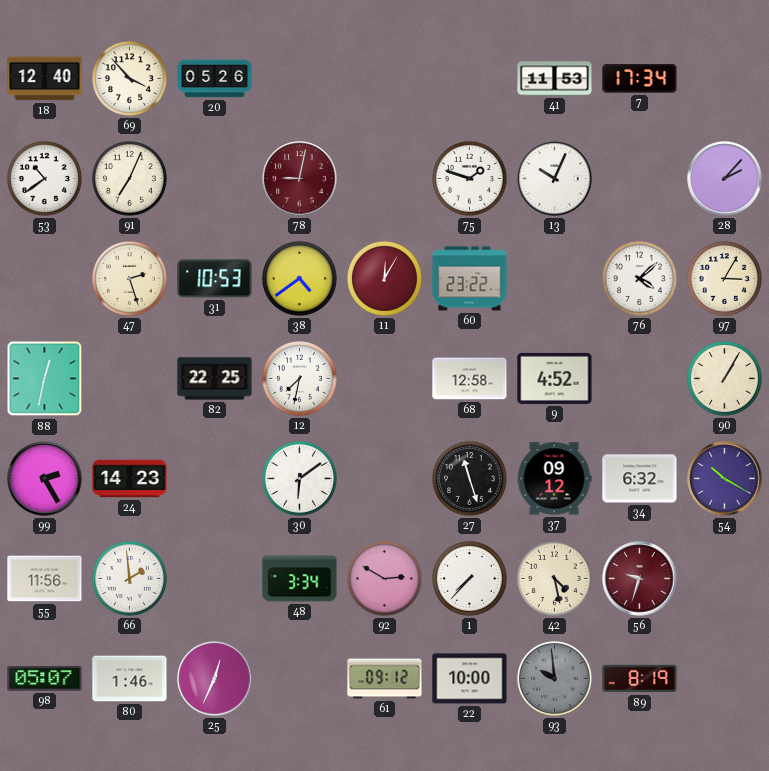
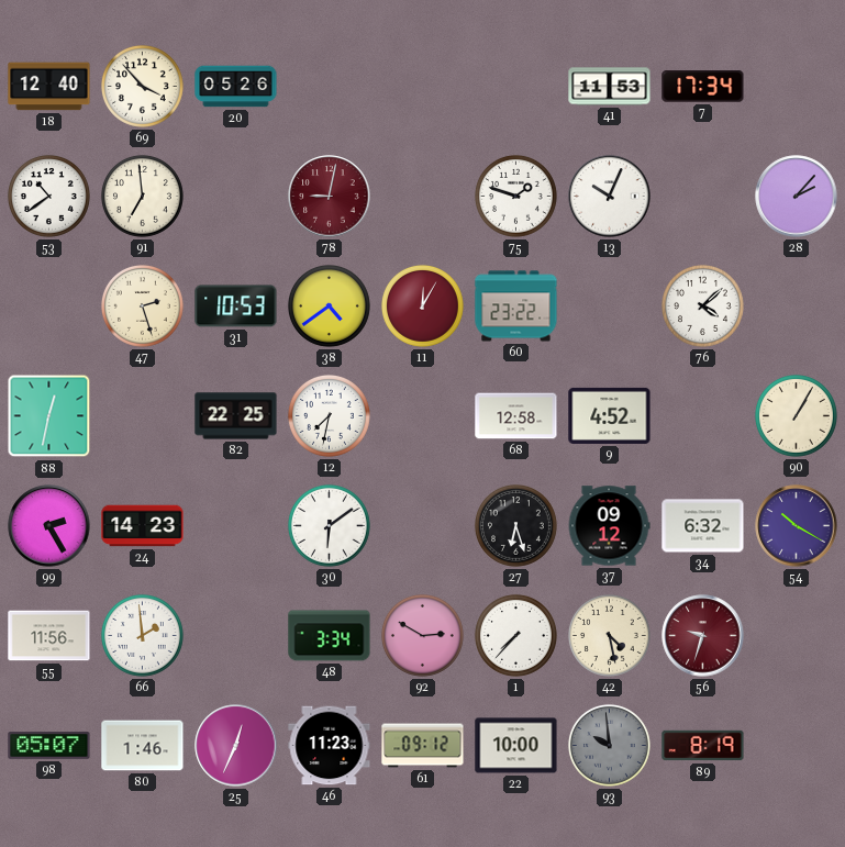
91: 7:04 -> 6:59
97: 3:05 -> none
27: 11:27 -> 6:27
46: none -> 11:23
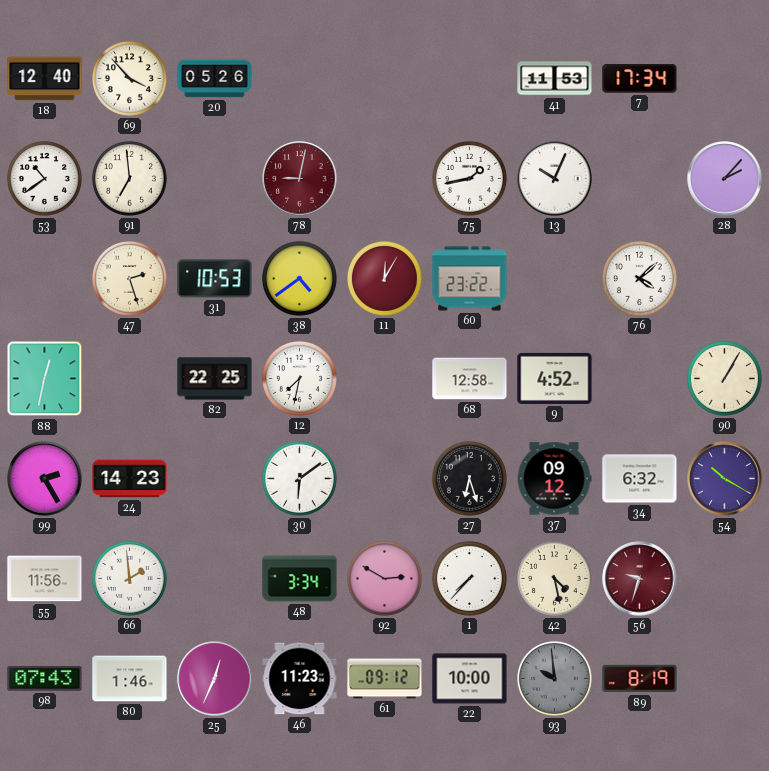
75: 1:48 -> 1:43
98: 05:07 -> 07:43
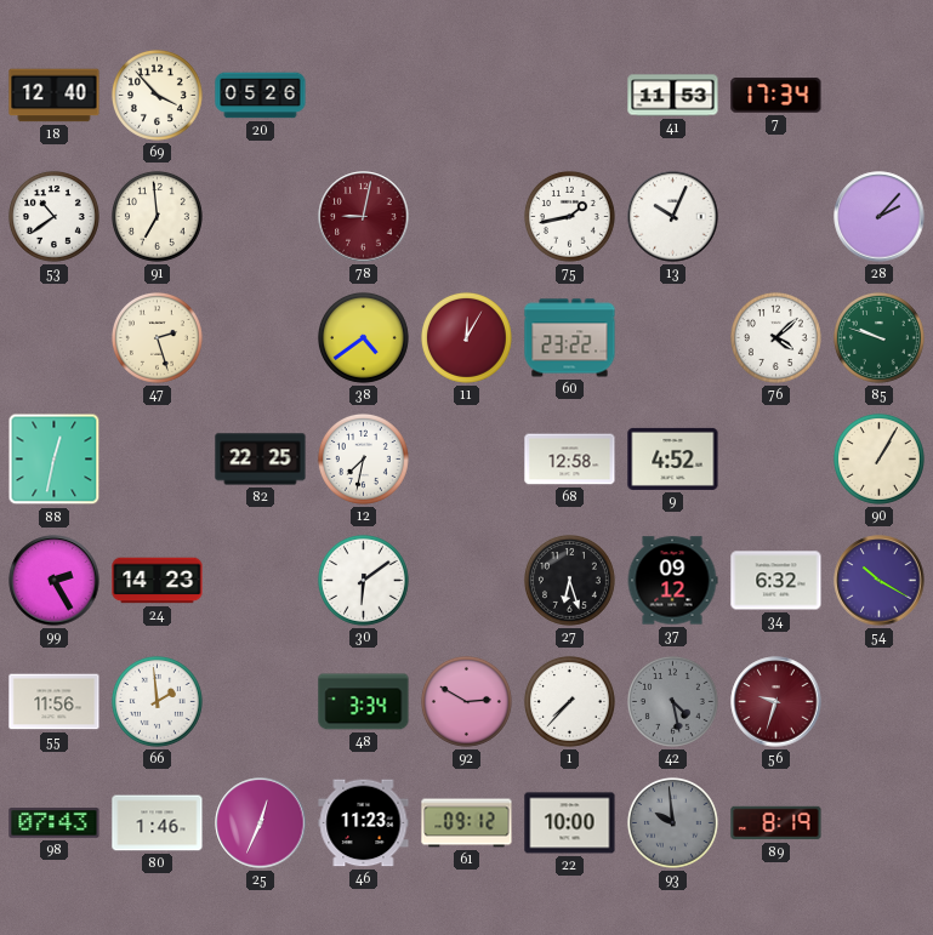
31: 10:53 -> none
85: none -> 9:48
42 dial: cream -> grey
